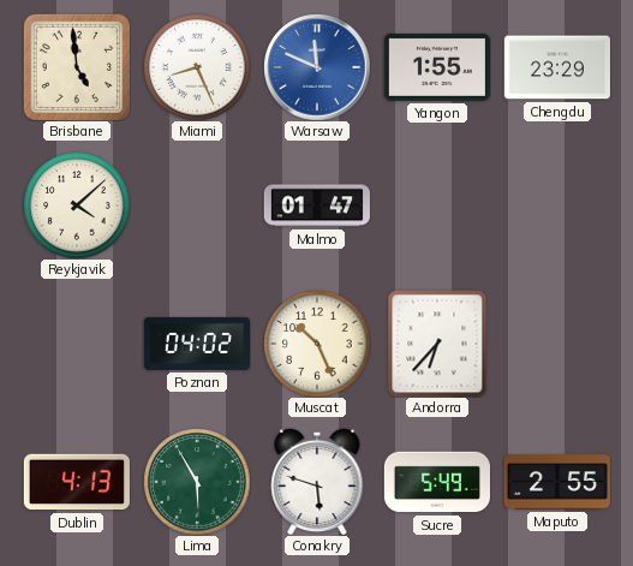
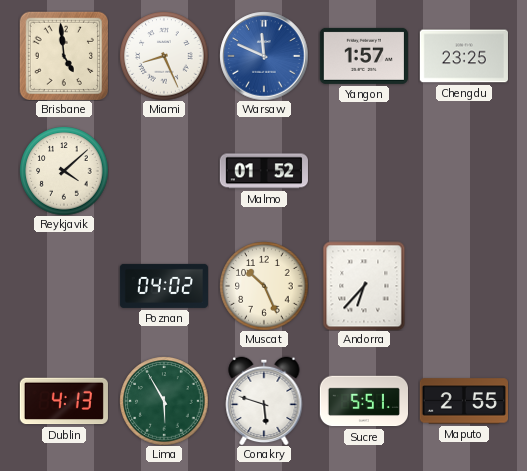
Yangon: 1:55 -> 1:57
Chengdu: 23:29 -> 23:25
Malmo: 01:47 -> 01:52
Sucre: 5:49 -> 5:51
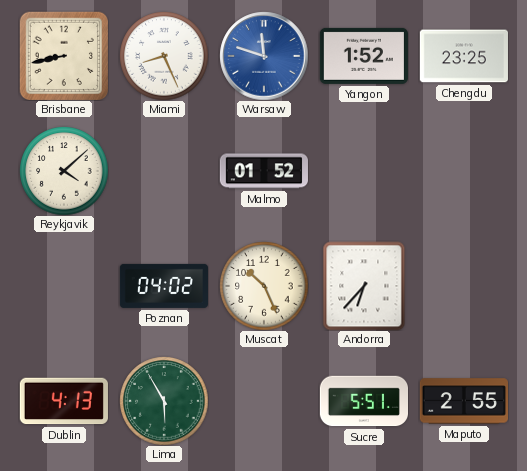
Brisbane: 4:59 -> 8:43
Warsaw: 11:49 -> 11:48
Yangon: 1:57 -> 1:52
Conakry: 5:48 -> none
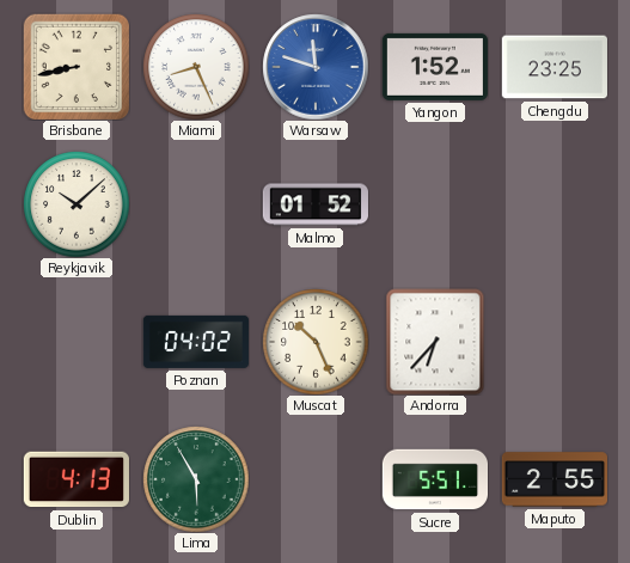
Reykjavik: 4:08 -> 10:08
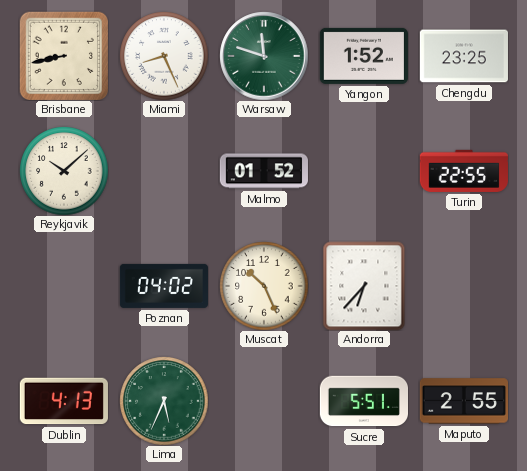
Warsaw dial: blue -> green
Turin: none -> 22:55
Lima: 5:55 -> 5:34
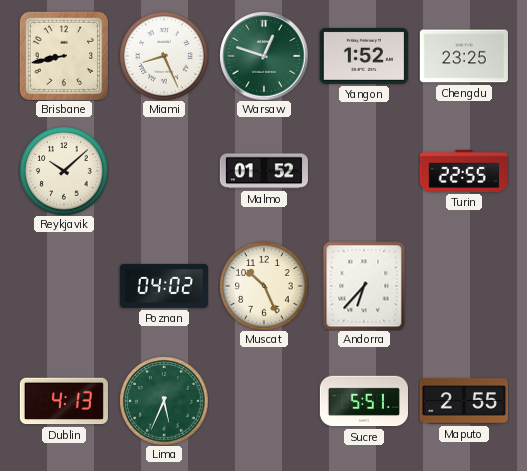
Warsaw: 11:48 -> 12:48
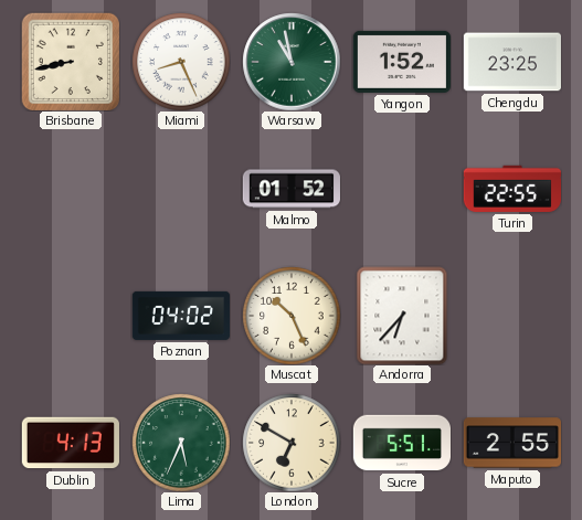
Warsaw: 12:48 -> 10:58
Reykjavik: 10:08 -> none
London: none -> 6:50
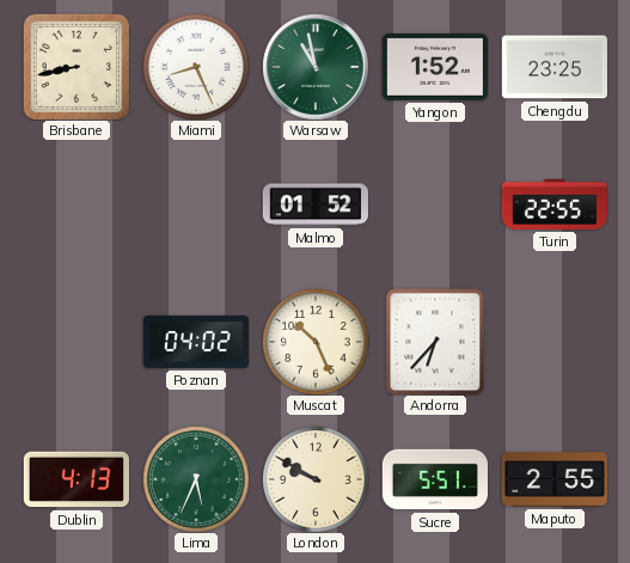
London: 6:50 -> 9:50
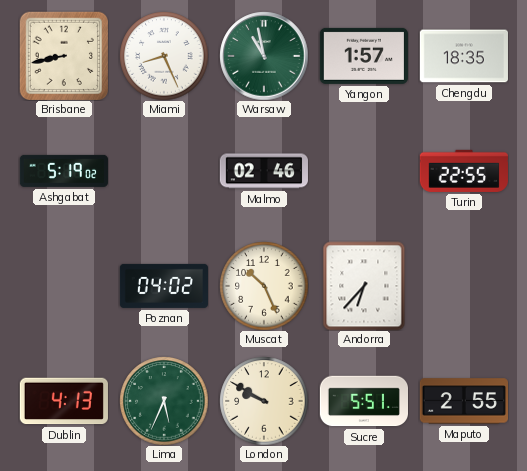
Yangon: 1:52 -> 1:57
Chengdu: 23:25 -> 18:35
Ashgabat: none -> 5:19
Malmo: 01:52 -> 02:46
